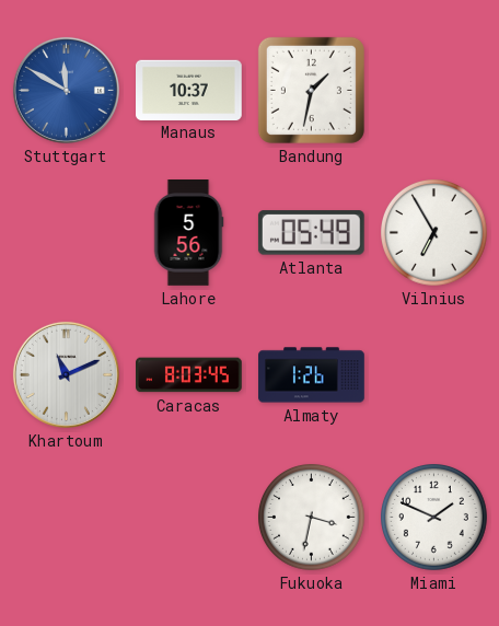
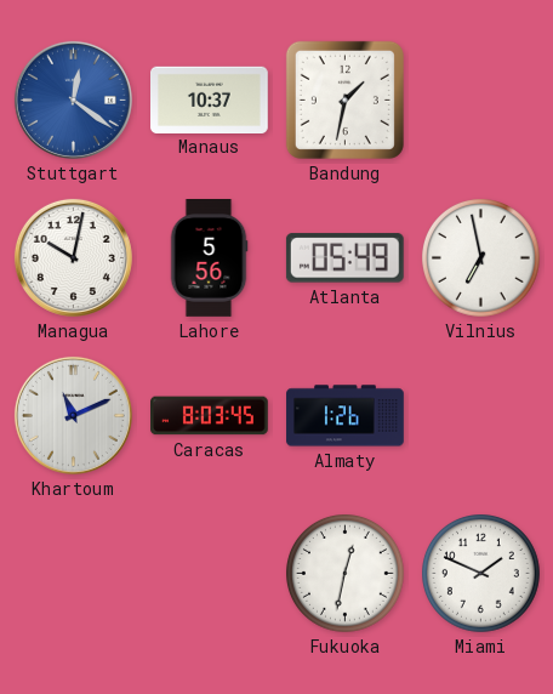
Stuttgart: 11:50 -> 12:21
Managua: none -> 10:02
Vilnius: 6:55 -> 6:58
Fukuoka: 3:32 -> 12:32
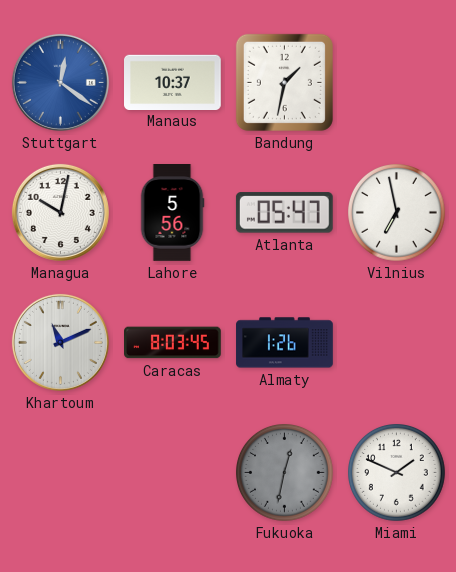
Atlanta: 05:49 -> 05:47
Fukuoka dial: white -> grey
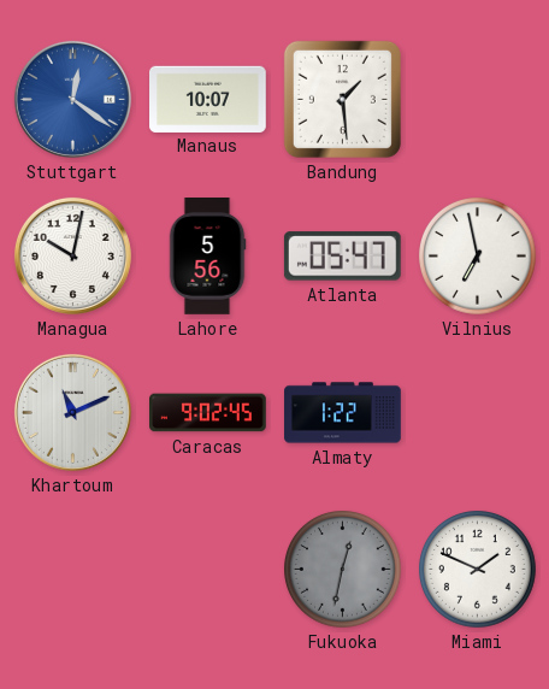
Manaus: 10:37 -> 10:07
Bandung: 1:32 -> 1:29
Caracas: 8:03 -> 9:02
Almaty: 1:26 -> 1:22
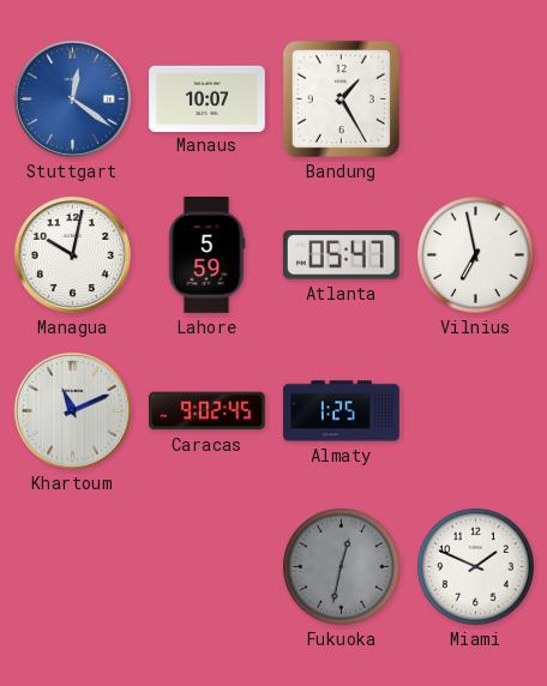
Bandung: 1:29 -> 1:25
Lahore: 5:56 -> 5:59
Almaty: 1:22 -> 1:25
